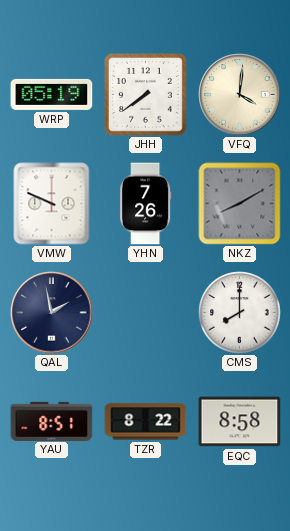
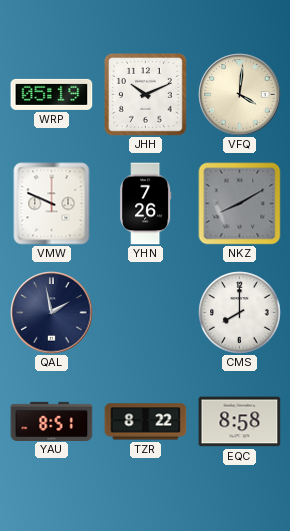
JHH: 7:39 -> 10:11
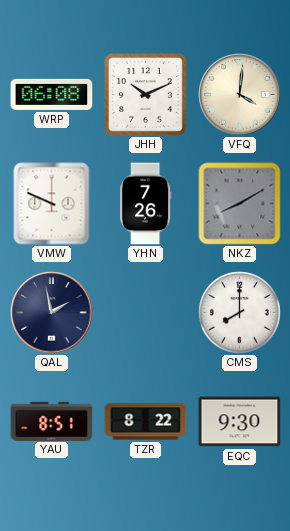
WRP: 05:19 -> 06:08
EQC: 8:58 -> 9:30
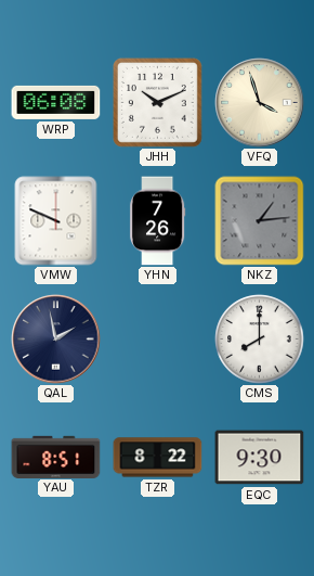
VFQ: 4:01 -> 3:57
NKZ: 8:10 -> 1:14
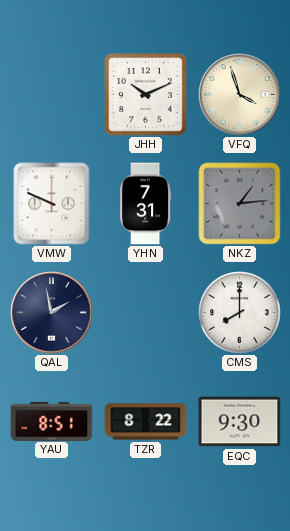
WRP: 06:08 -> none
YHN: 7:26 -> 7:31
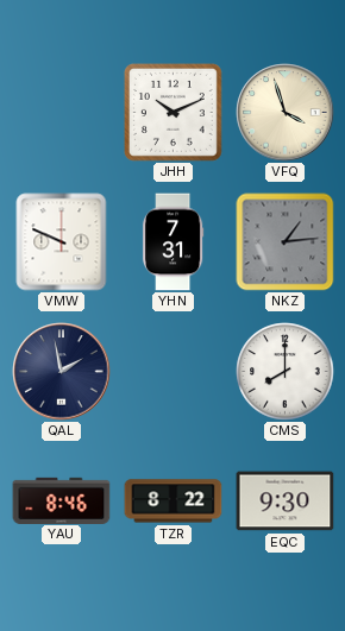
YAU: 8:51 -> 8:46
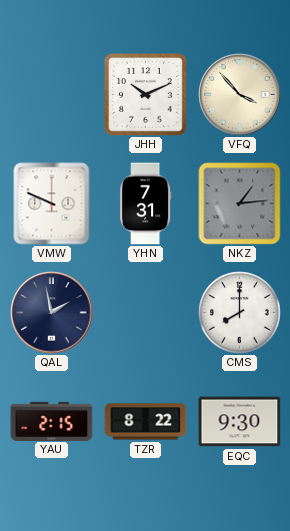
VFQ: 3:57 -> 3:53
YAU: 8:46 -> 2:15
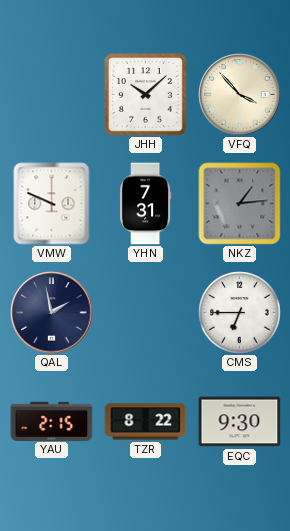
JHH: 10:11 -> 10:08
CMS: 8:00 -> 6:45
